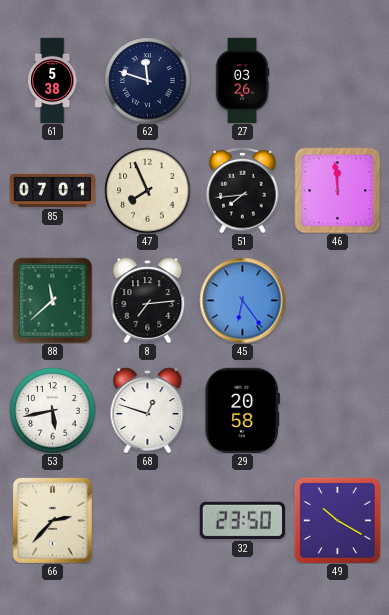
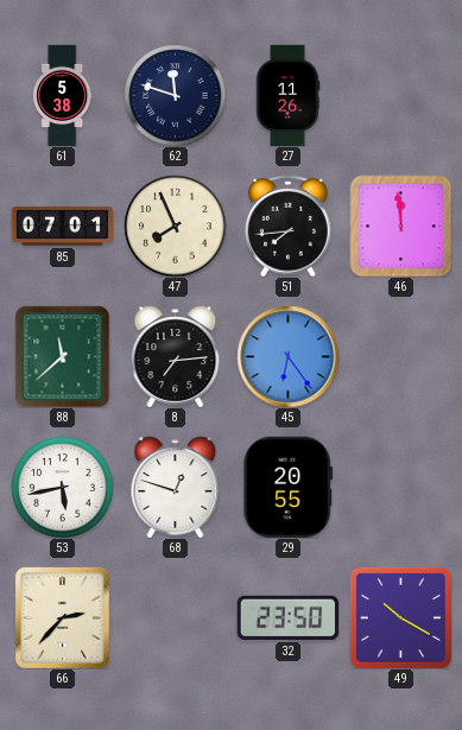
27: 03:26 -> 11:26
29: 20:58 -> 20:55
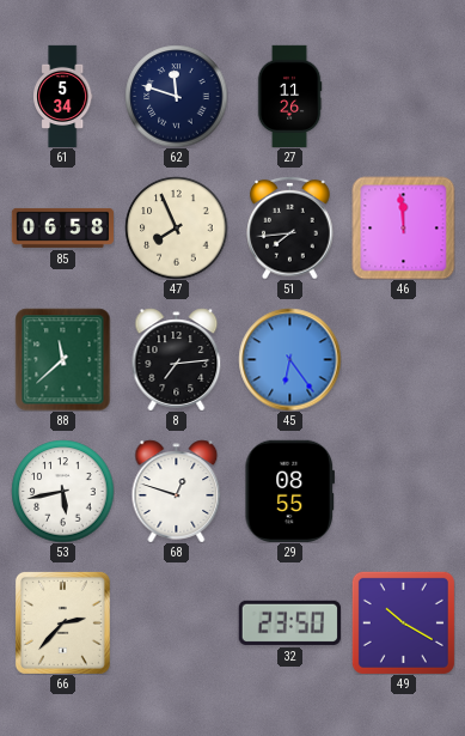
61: 5:38 -> 5:34
85: 07:01 -> 06:58
29: 20:55 -> 08:55
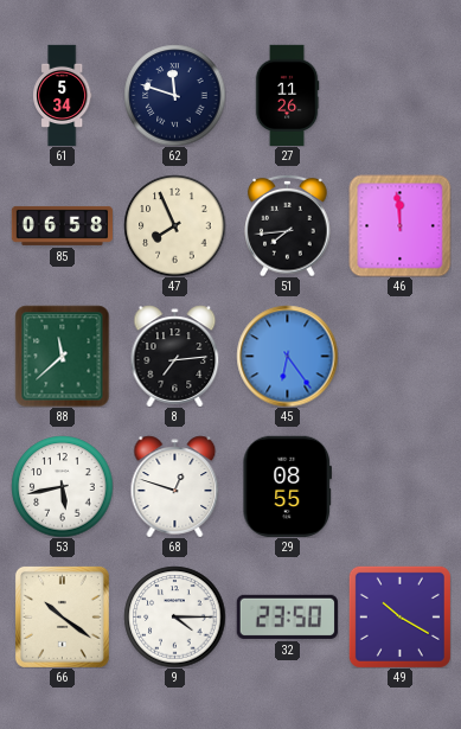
66: 2:37 -> 10:21
9: none -> 4:15
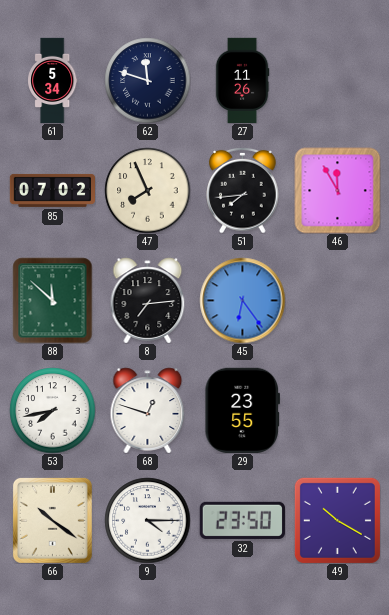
85: 06:58 -> 07:02
46: 11:59 -> 11:55
88: 11:38 -> 11:52
53: 5:43 -> 7:43
29: 08:55 -> 23:55
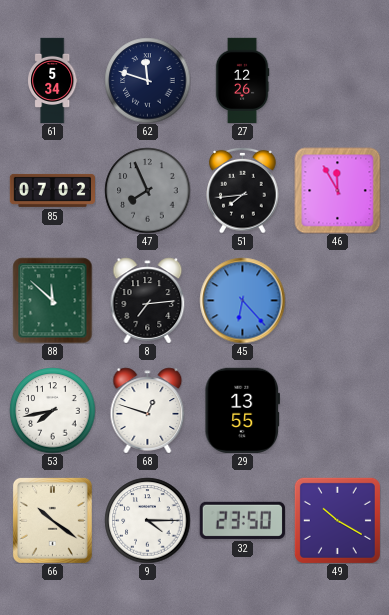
27: 11:26 -> 12:26
47 dial: cream -> grey
45: 6:24 -> 6:23
29: 23:55 -> 13:55
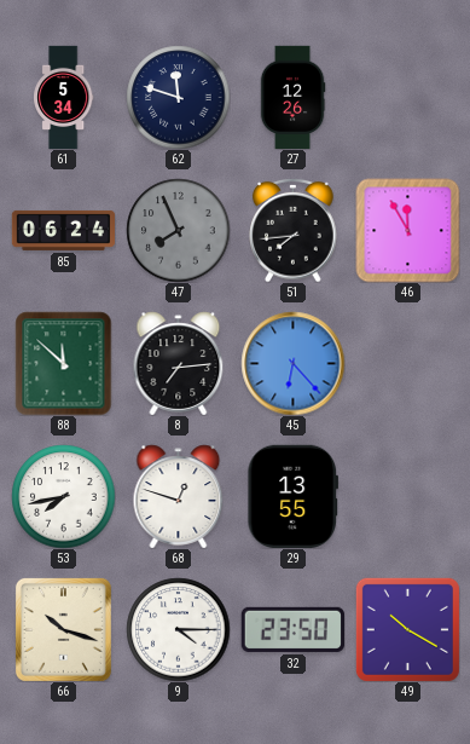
85: 07:02 -> 06:24
66: 10:21 -> 10:18
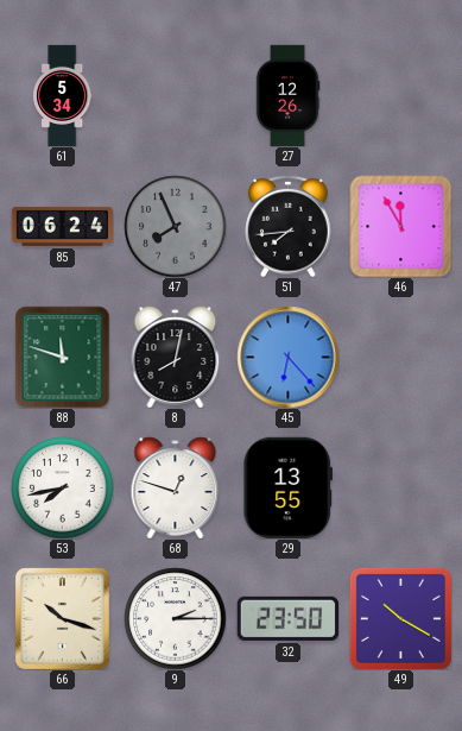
62: 11:48 -> none
88: 11:52 -> 11:48
8: 7:14 -> 8:02
9: 4:15 -> 2:15
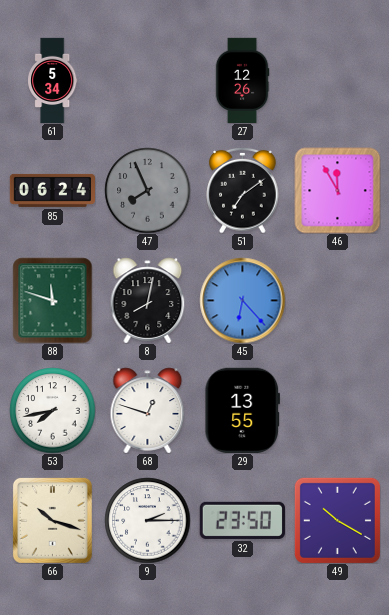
51: 7:44 -> 7:09
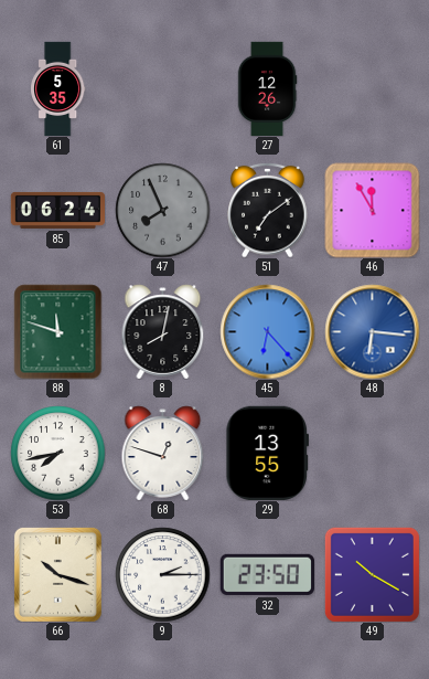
61: 5:34 -> 5:35
48: none -> 6:16
